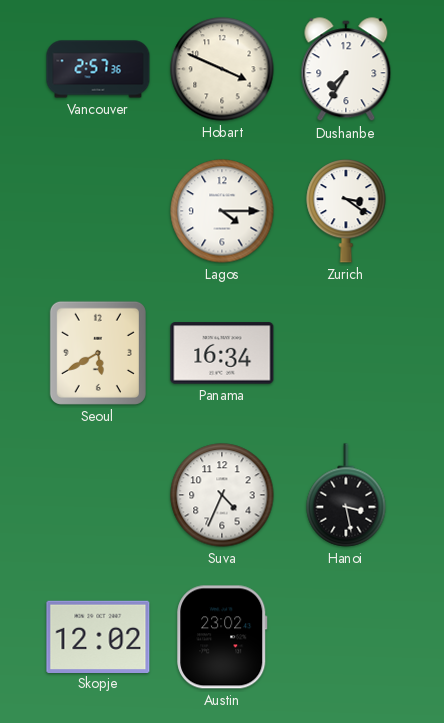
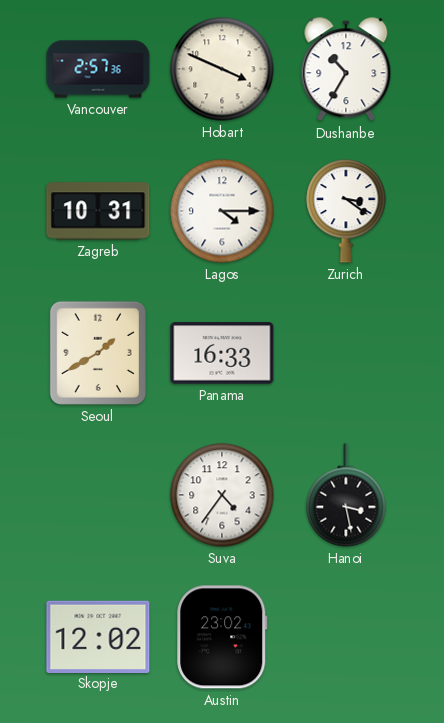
Dushanbe: 7:35 -> 10:35
Zagreb: none -> 10:31
Seoul: 5:40 -> 1:40
Panama: 16:34 -> 16:33
Suva: 4:34 -> 4:36
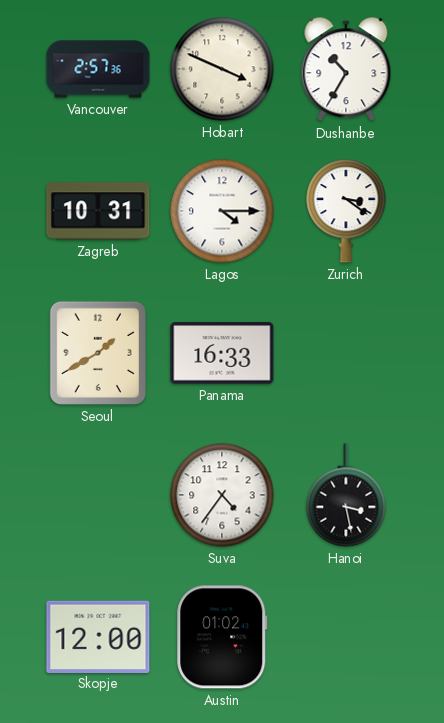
Skopje: 12:02 -> 12:00
Austin: 23:02 -> 01:02
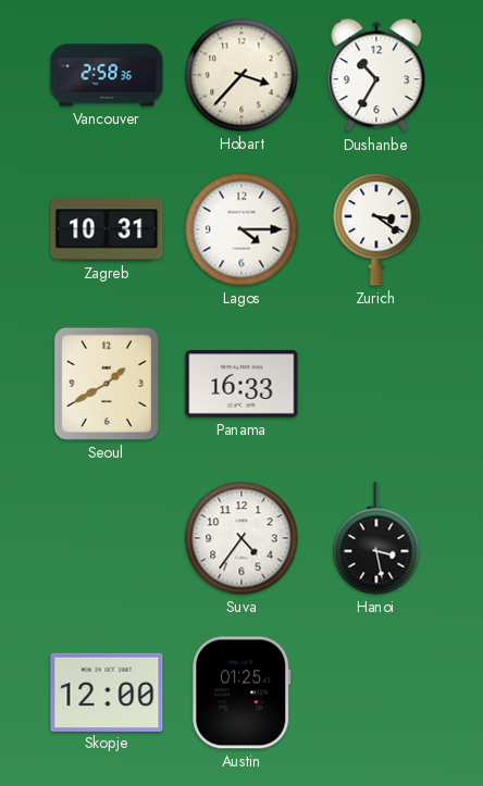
Vancouver: 2:57 -> 2:58
Hobart: 3:49 -> 3:37
Austin: 01:02 -> 01:25
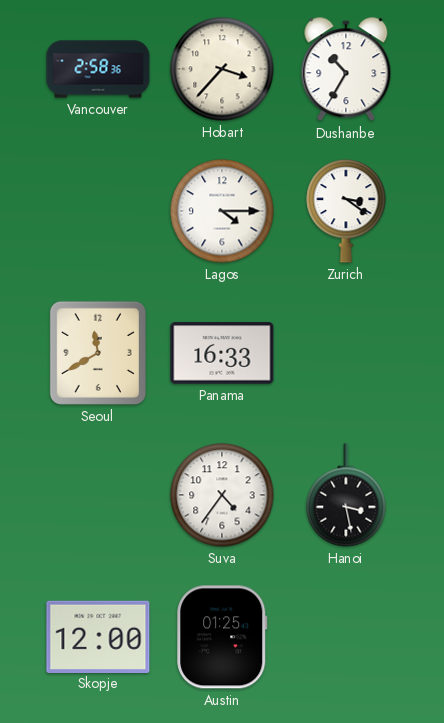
Zagreb: 10:31 -> none
Seoul: 1:40 -> 11:40
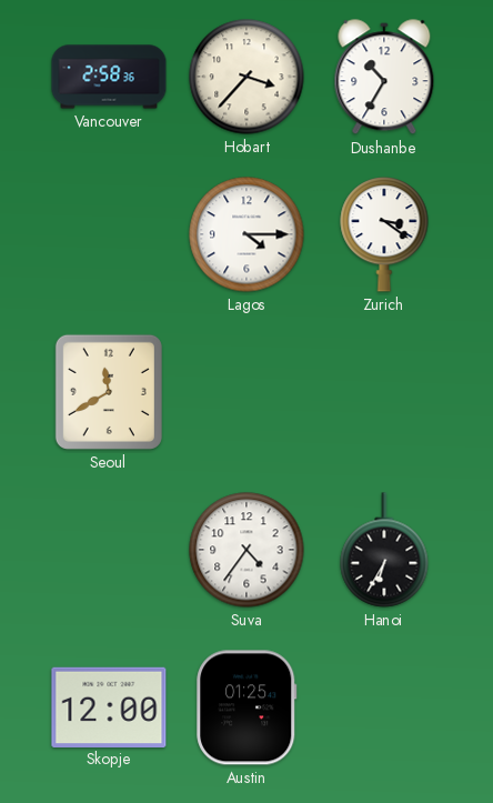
Panama: 16:33 -> none
Hanoi: 3:28 -> 6:35
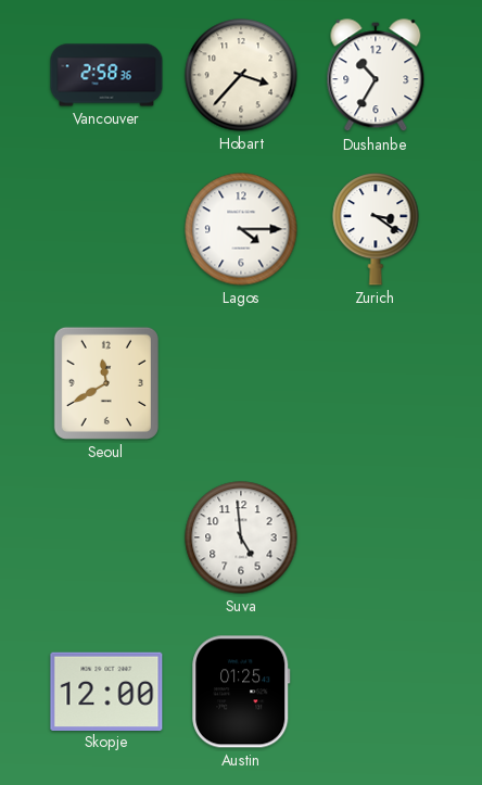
Suva: 4:36 -> 4:59
Hanoi: 6:35 -> none
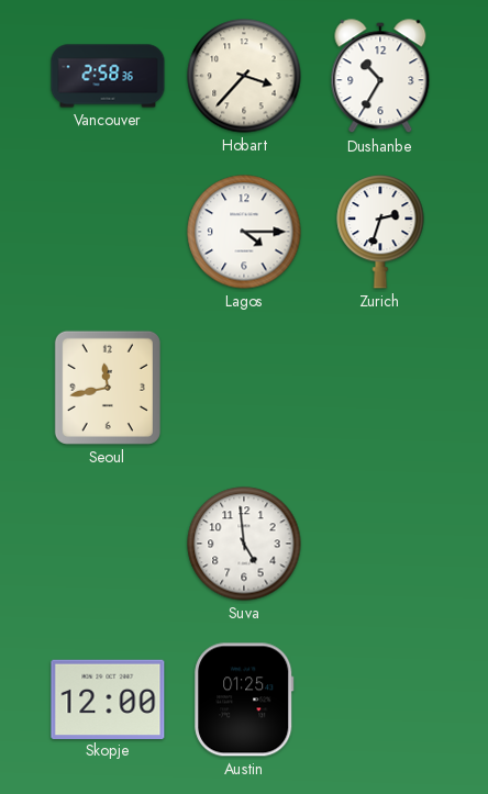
Zurich: 3:21 -> 2:33
Seoul: 11:40 -> 11:43
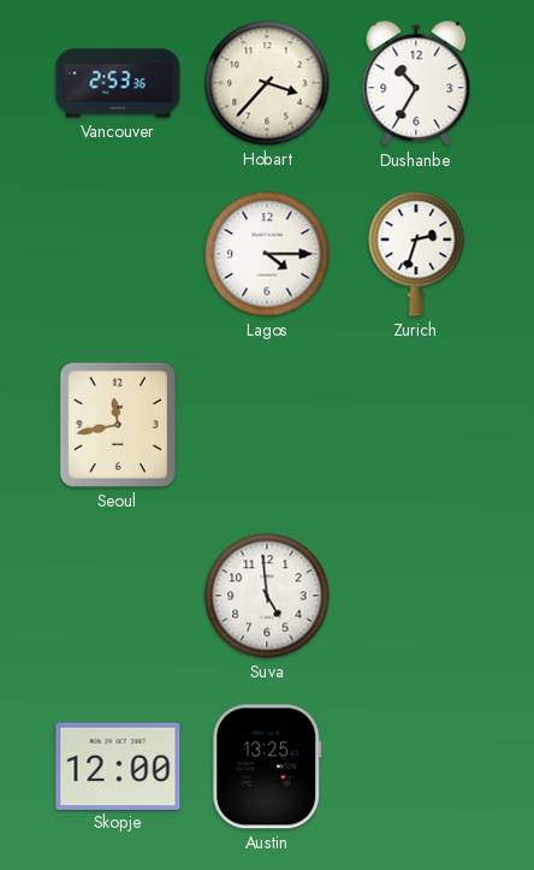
Vancouver: 2:58 -> 2:53
Austin: 01:25 -> 13:25
